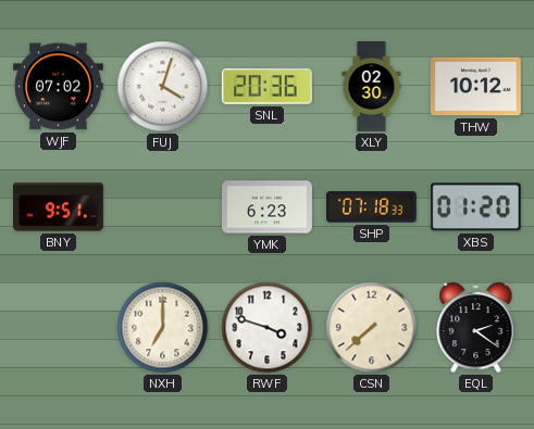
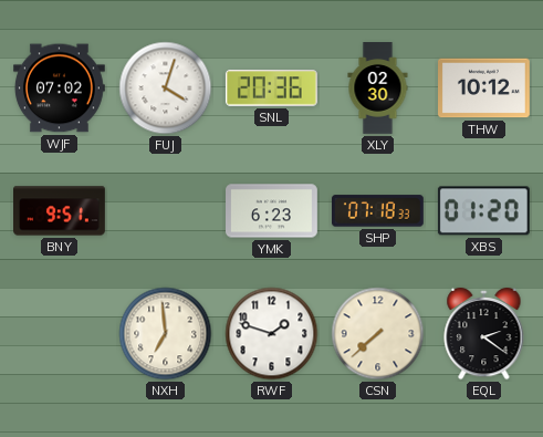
NXH: 7:00 -> 6:59
RWF: 3:48 -> 1:48
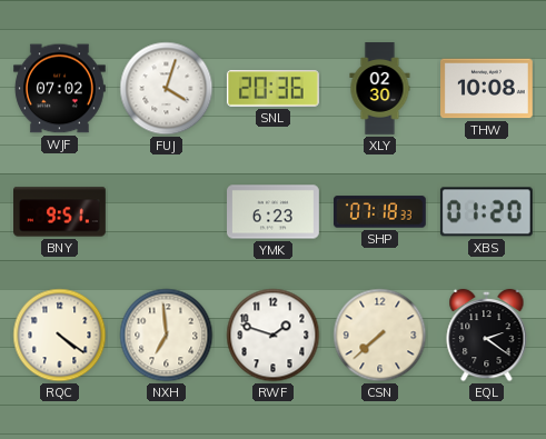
THW: 10:12 -> 10:08
RQC: none -> 4:21
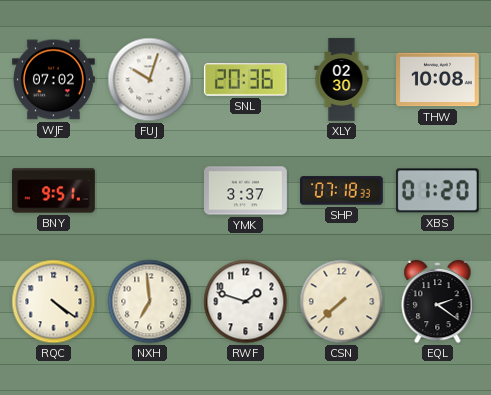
FUJ: 4:03 -> 10:03
YMK: 6:23 -> 3:37
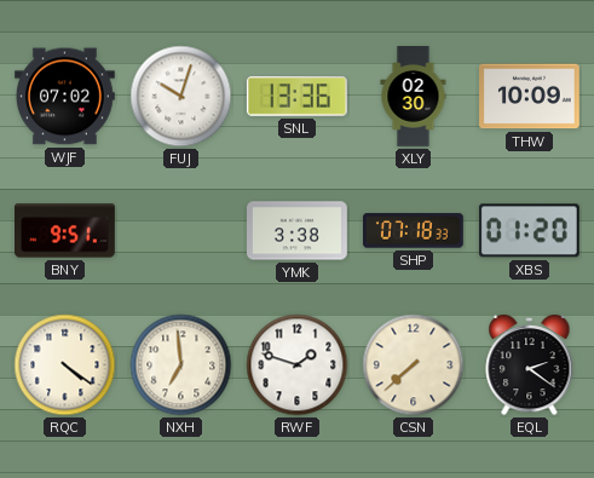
SNL: 20:36 -> 13:36
THW: 10:08 -> 10:09
YMK: 3:37 -> 3:38
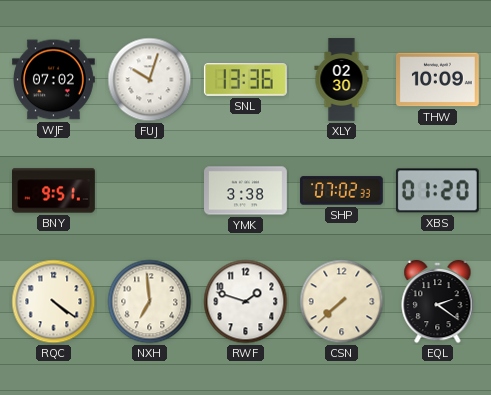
SHP: 07:18 -> 07:02
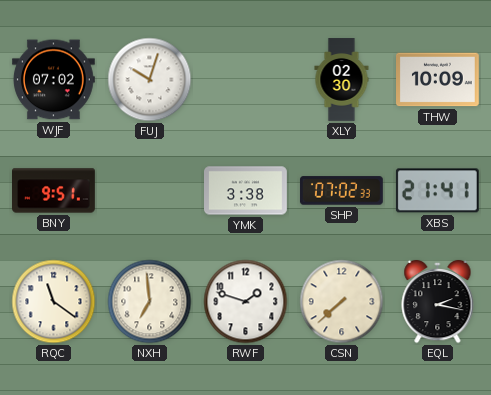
SNL: 13:36 -> none
XBS: 01:20 -> 21:41
RQC: 4:21 -> 11:21
EQL: 2:21 -> 2:17
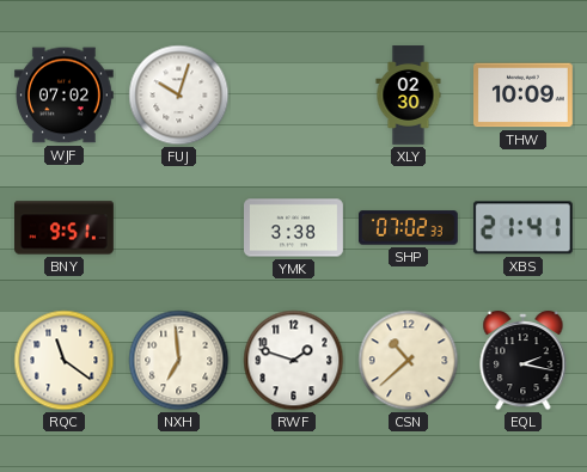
CSN: 7:38 -> 10:38
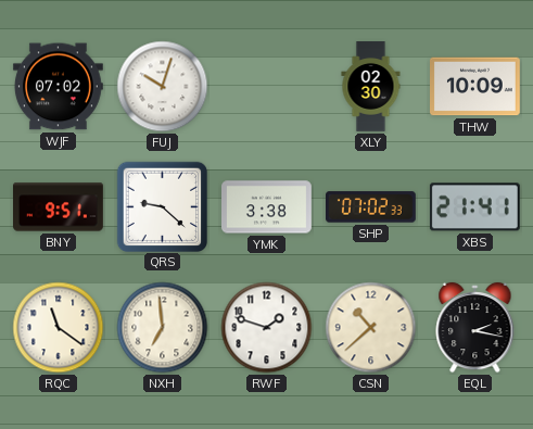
QRS: none -> 9:22
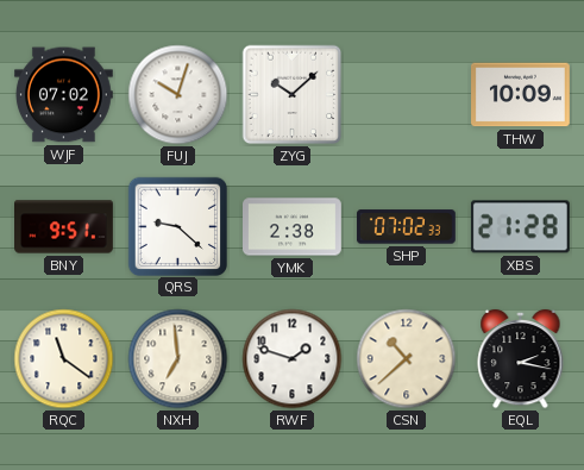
ZYG: none -> 10:08
XLY: 02:30 -> none
YMK: 3:38 -> 2:38
XBS: 21:41 -> 21:28
